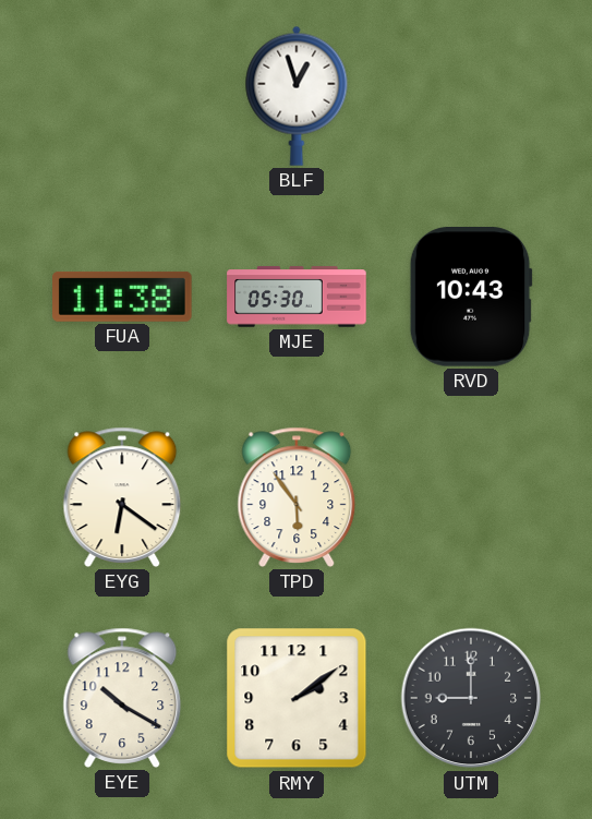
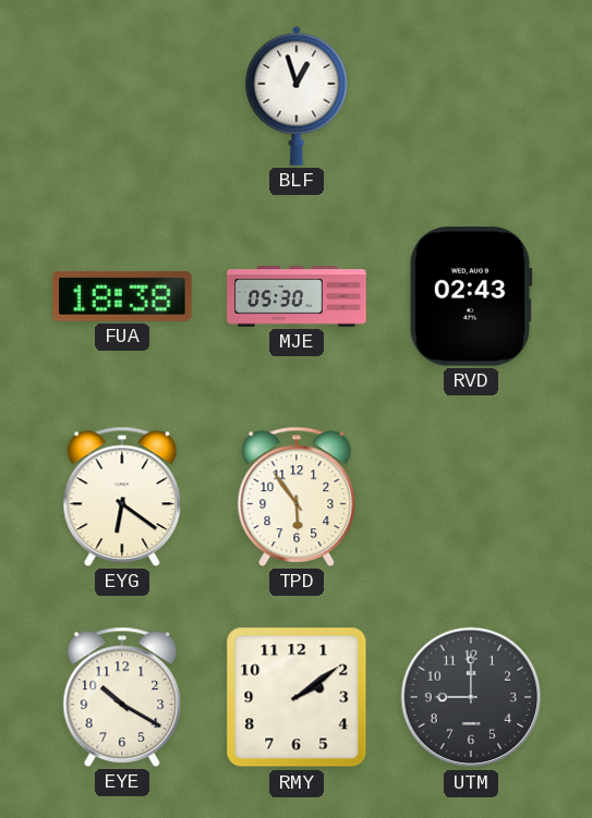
FUA: 11:38 -> 18:38
RVD: 10:43 -> 02:43
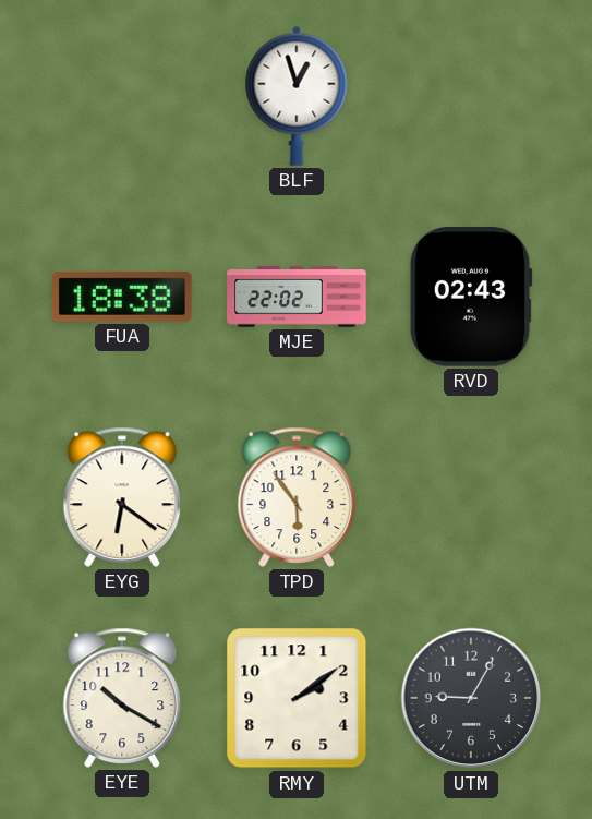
MJE: 05:30 -> 22:02
UTM: 9:00 -> 9:05
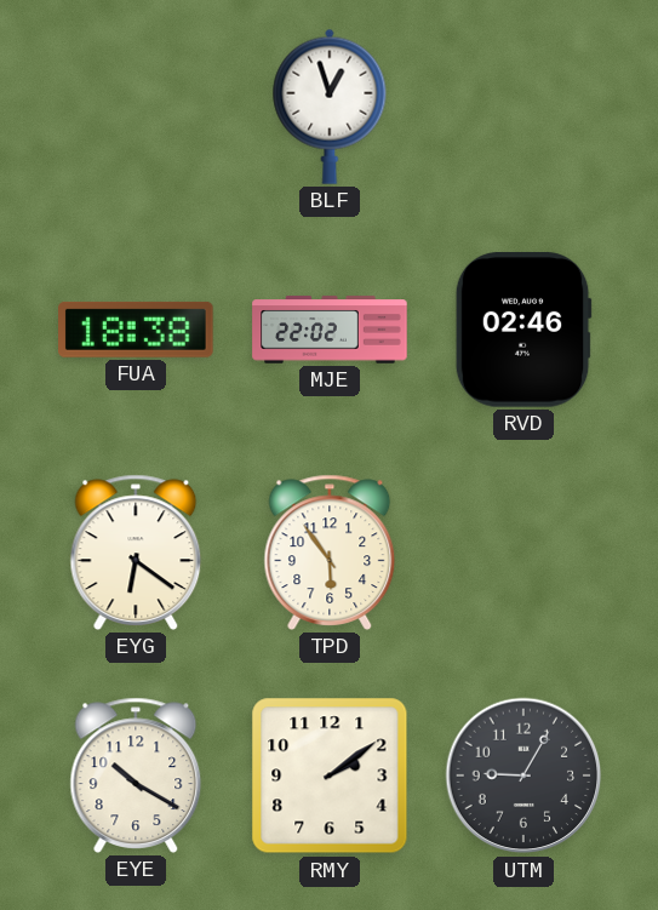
RVD: 02:43 -> 02:46
